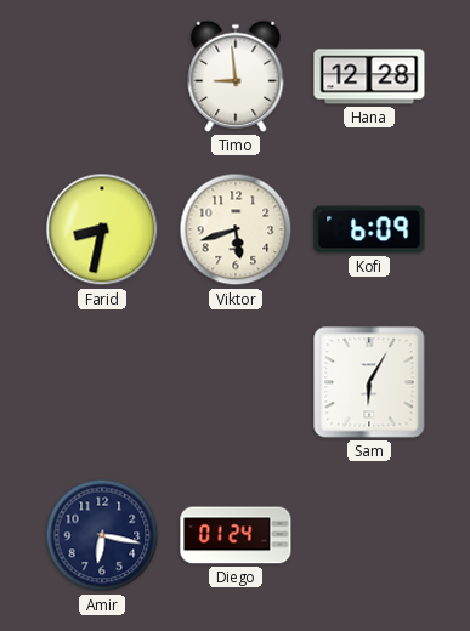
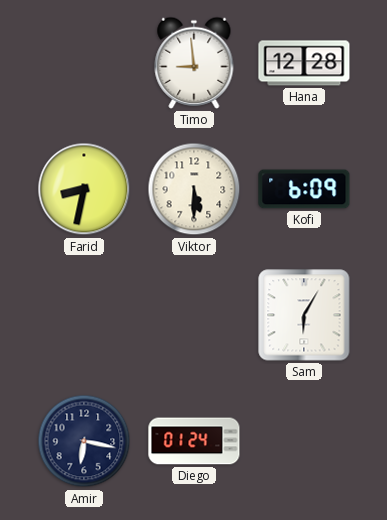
Viktor: 5:42 -> 5:30
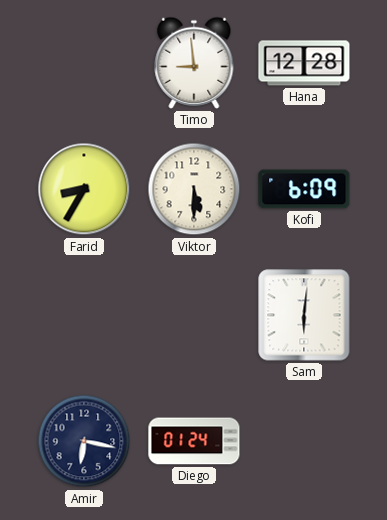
Farid: 8:32 -> 8:35
Sam: 6:05 -> 6:01
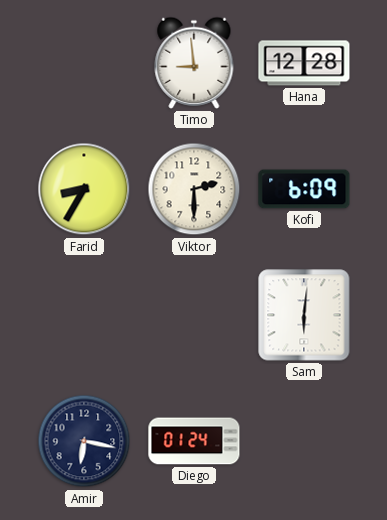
Viktor: 5:30 -> 2:30
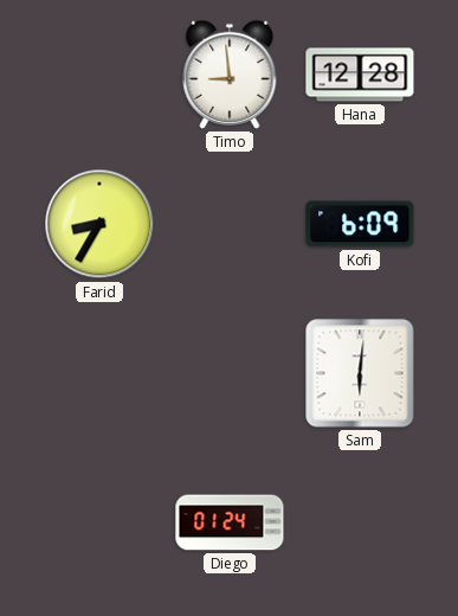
Viktor: 2:30 -> none
Amir: 6:17 -> none
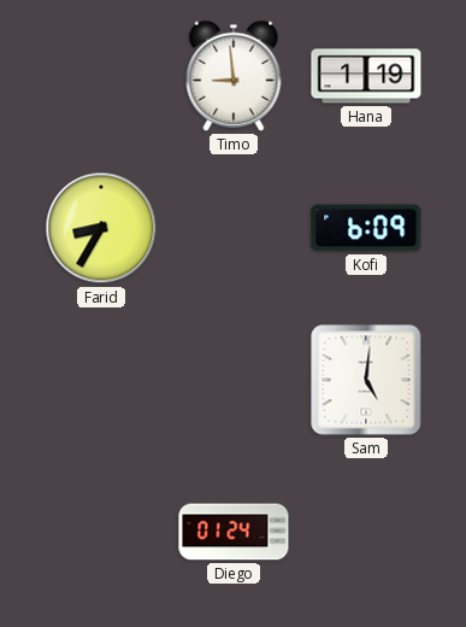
Hana: 12:28 -> 1:19
Sam: 6:01 -> 5:01
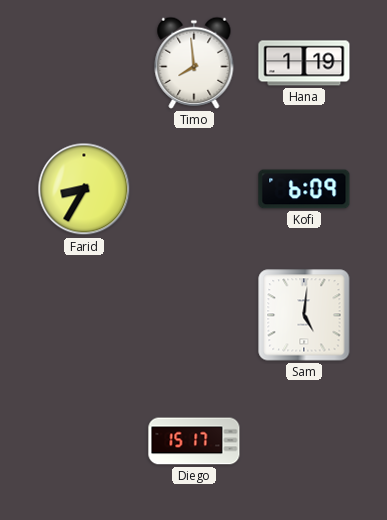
Timo: 8:59 -> 7:59
Diego: 01:24 -> 15:17
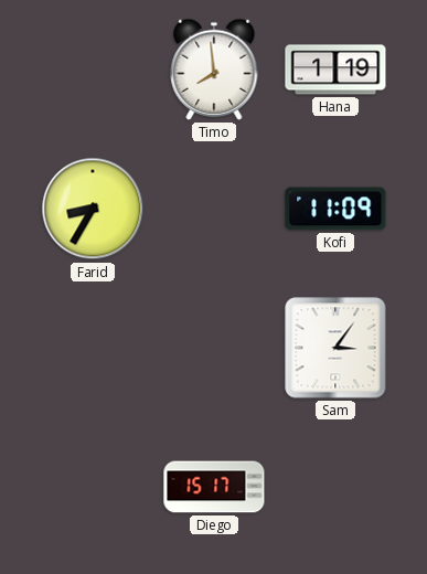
Kofi: 6:09 -> 11:09
Sam: 5:01 -> 3:06
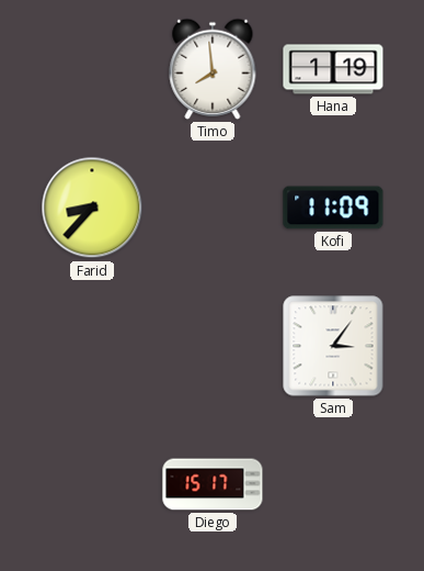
Farid: 8:35 -> 8:37
